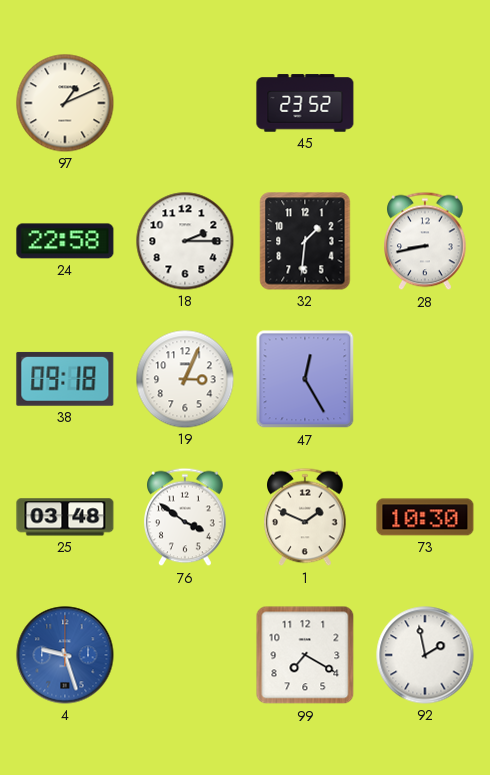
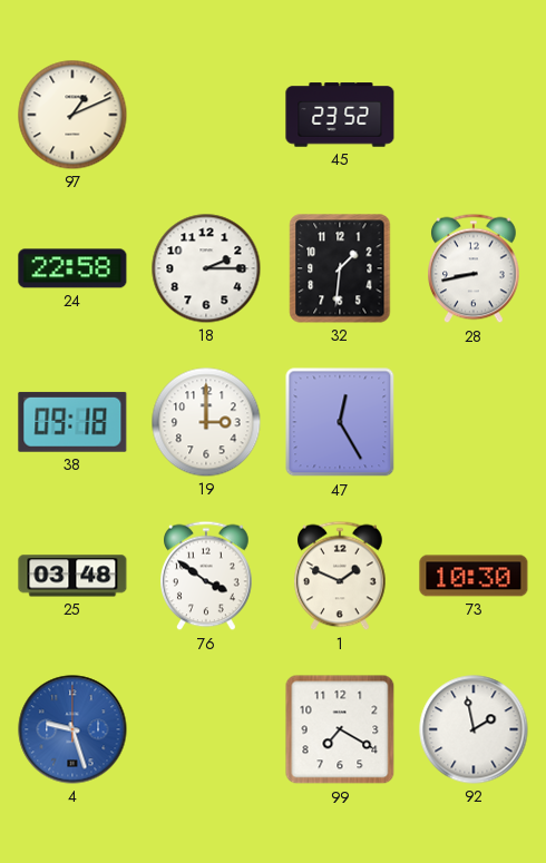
19: 3:04 -> 3:00
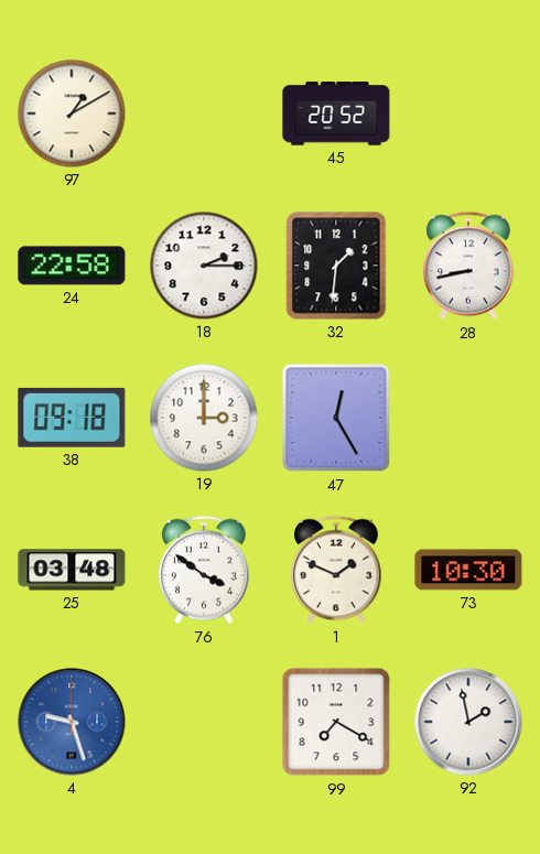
97: 1:11 -> 1:10
45: 23:52 -> 20:52
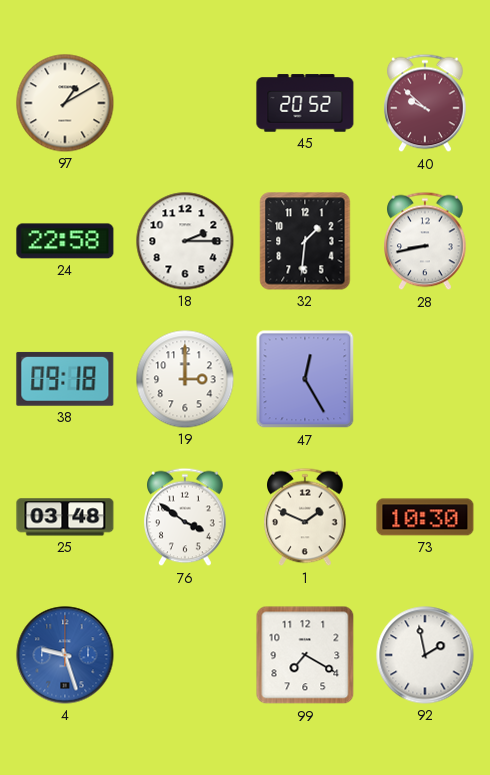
40: none -> 9:52
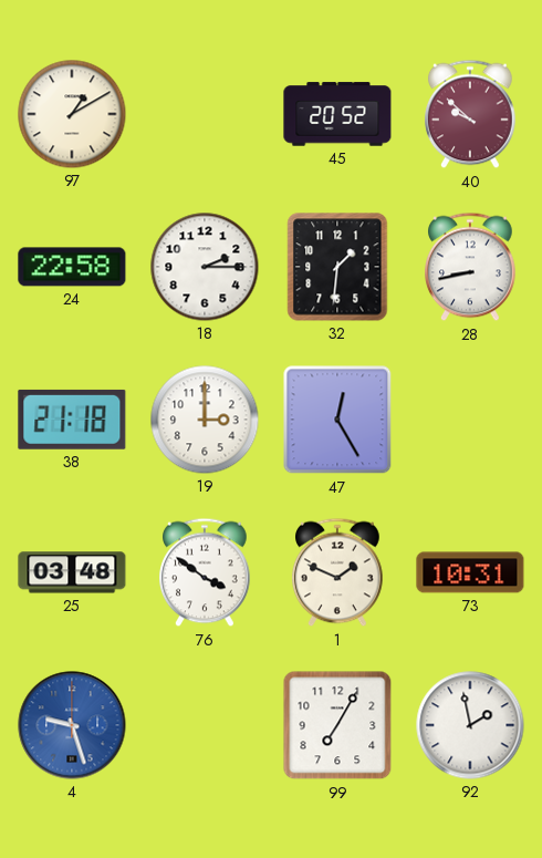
38: 09:18 -> 21:18
73: 10:30 -> 10:31
99: 7:20 -> 7:05
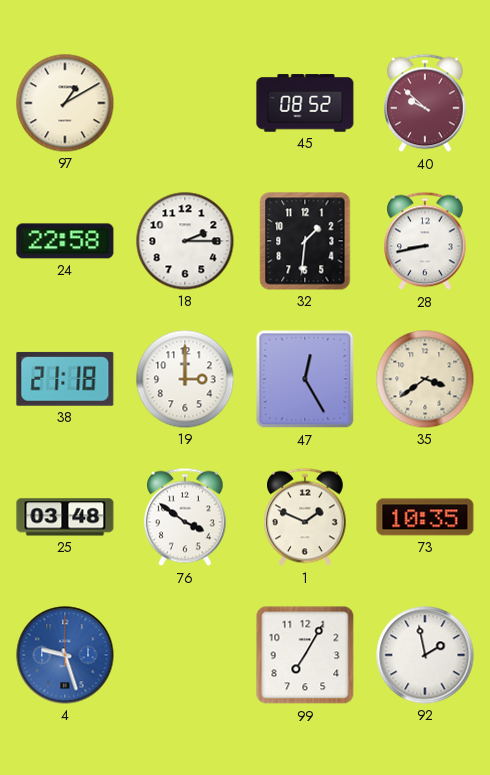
45: 20:52 -> 08:52
35: none -> 3:39
73: 10:31 -> 10:35
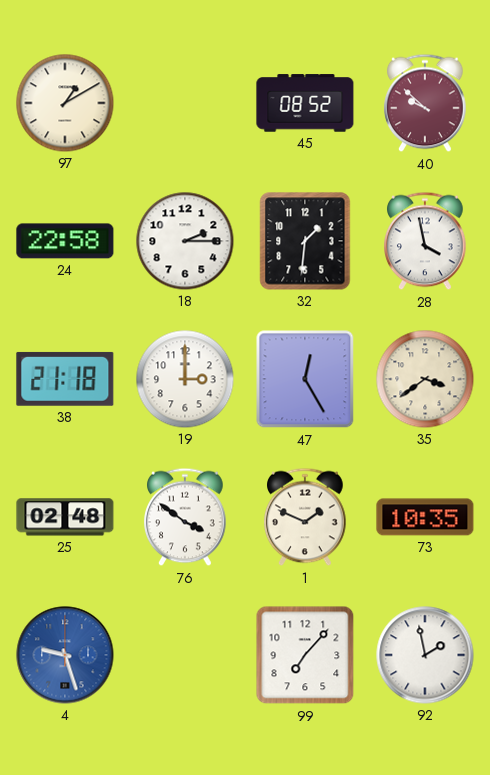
28: 8:43 -> 3:58
25: 03:48 -> 02:48
99: 7:05 -> 7:07
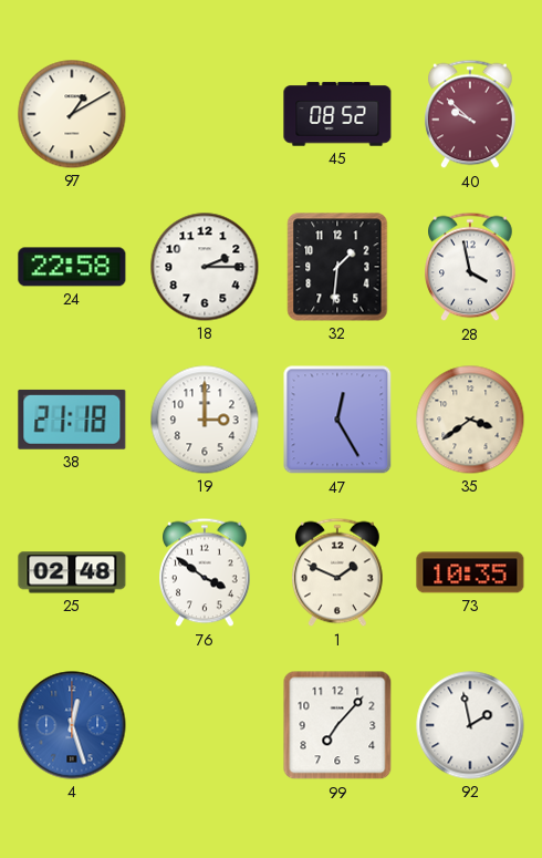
4: 9:27 -> 12:27
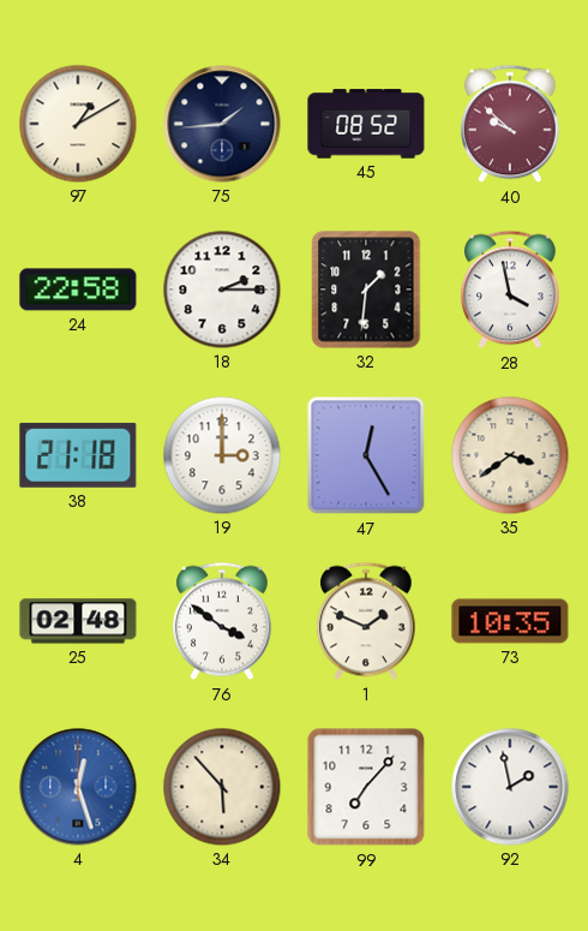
75: none -> 1:44
34: none -> 5:53
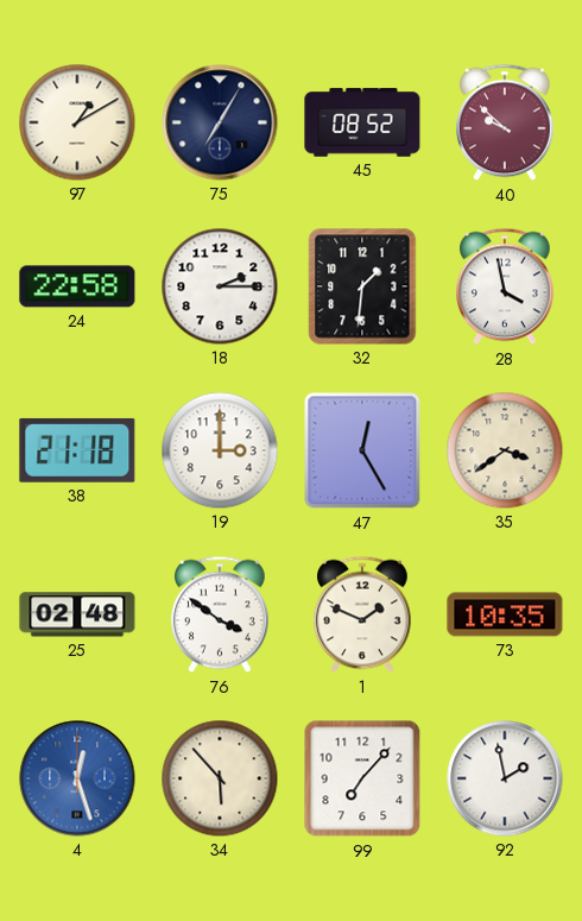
75: 1:44 -> 7:05
